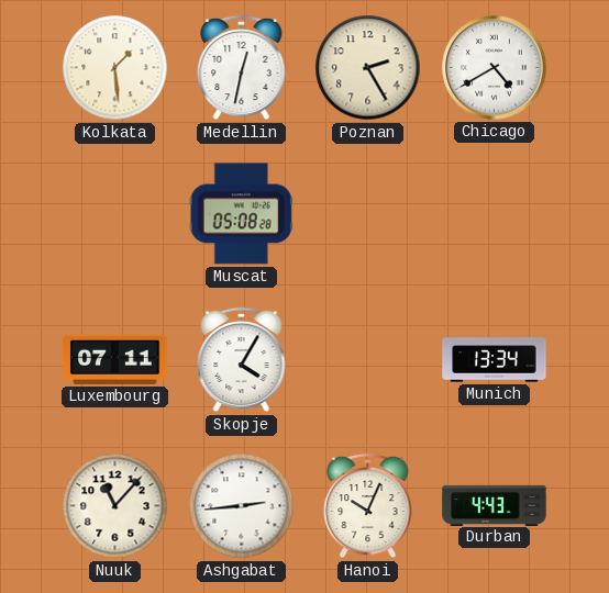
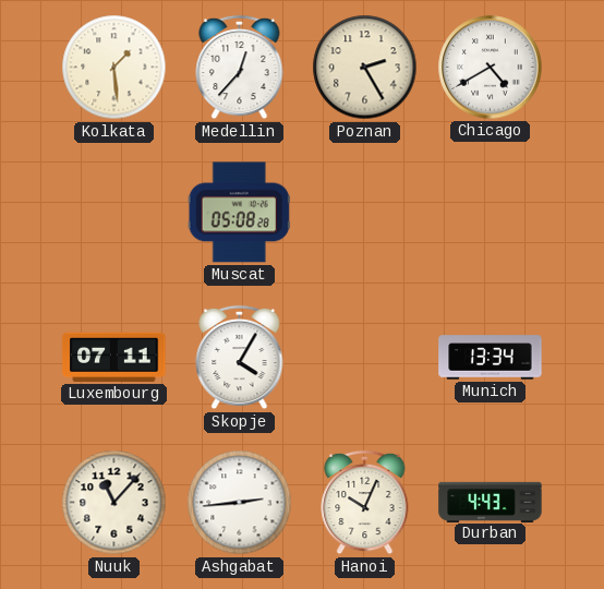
Medellin: 12:32 -> 12:37
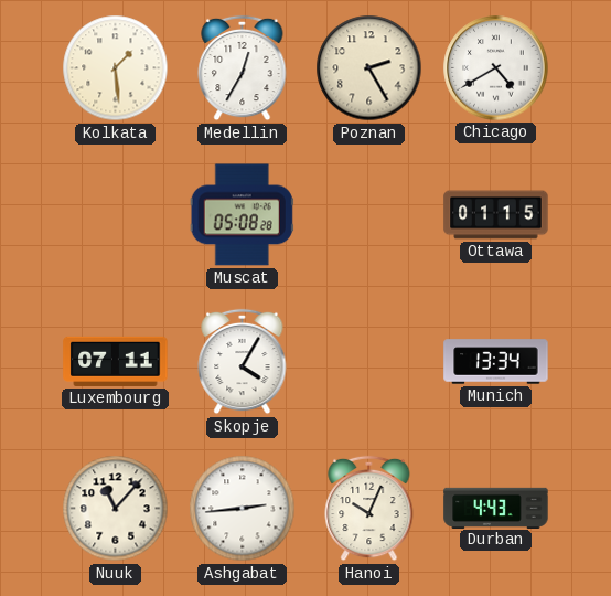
Medellin: 12:37 -> 12:35
Ottawa: none -> 01:15
